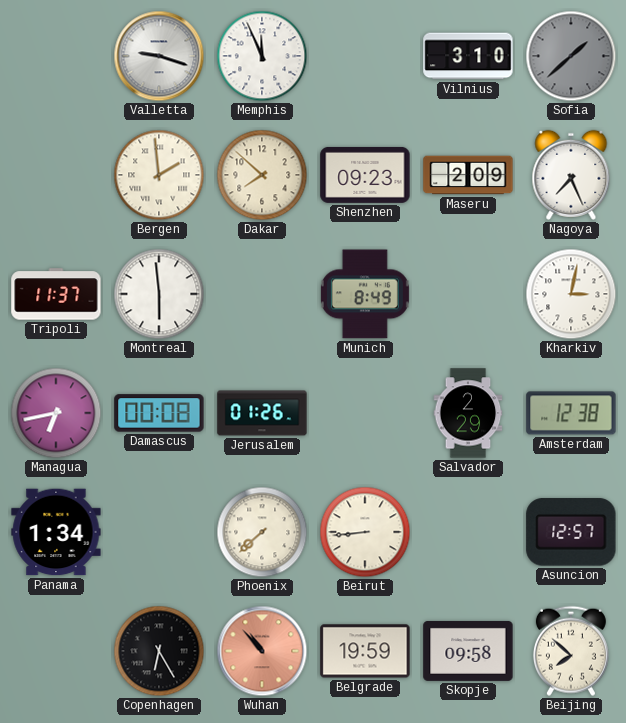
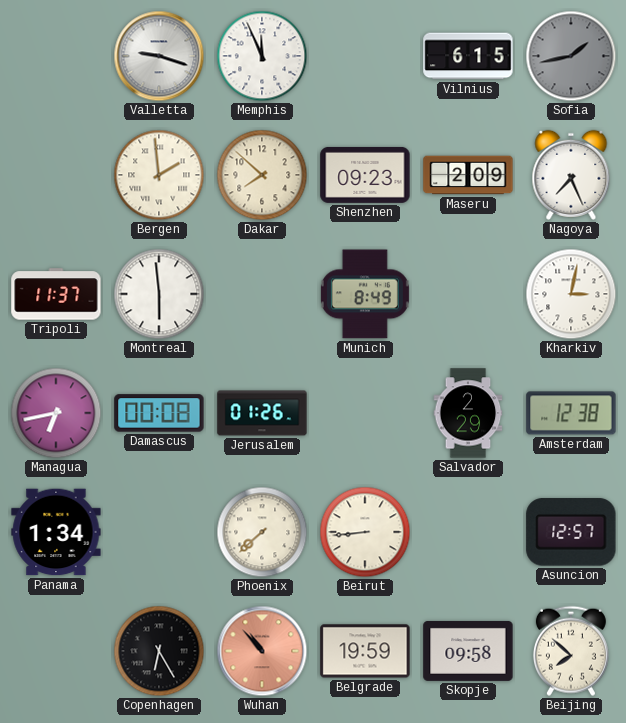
Vilnius: 3:10 -> 6:15
Sofia: 1:38 -> 1:43
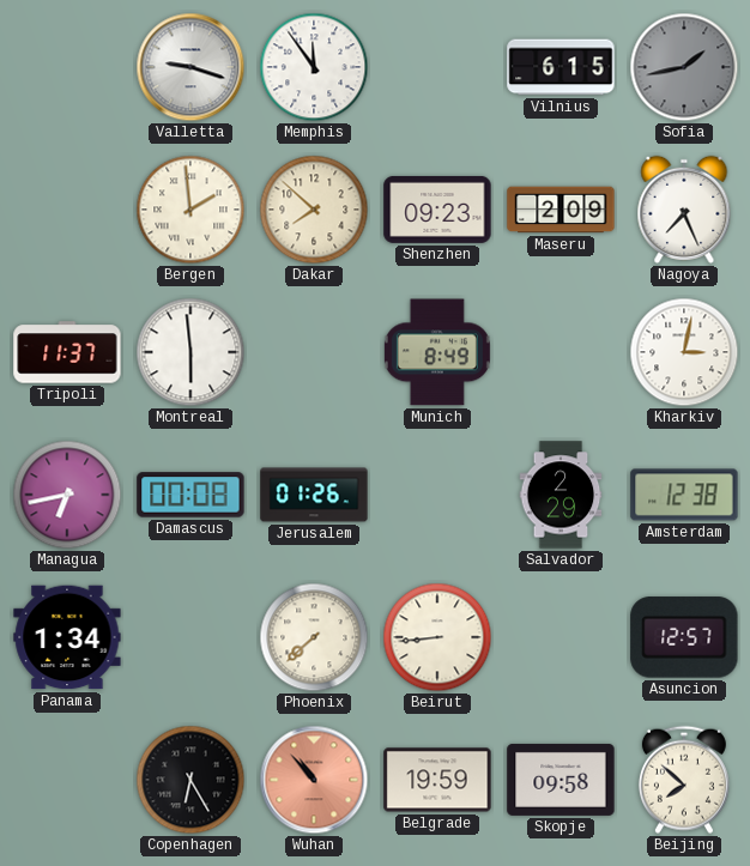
Memphis: 11:56 -> 11:54
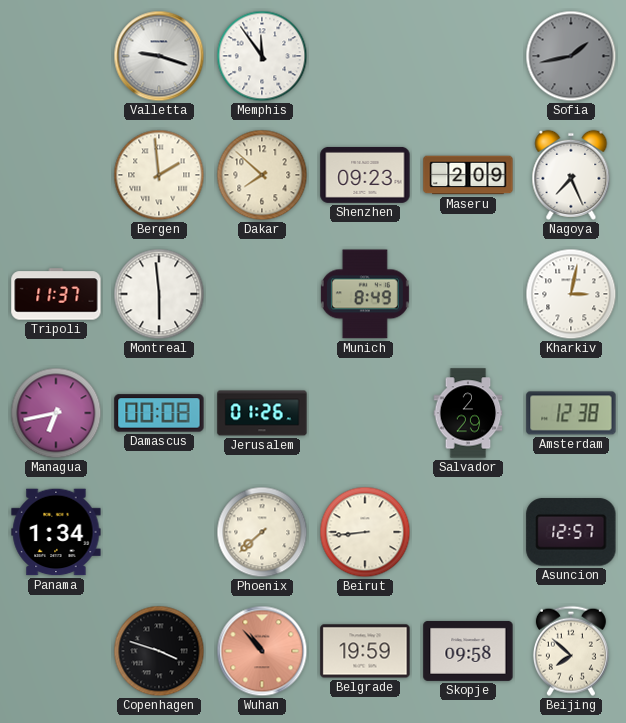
Vilnius: 6:15 -> none
Copenhagen: 6:25 -> 3:48
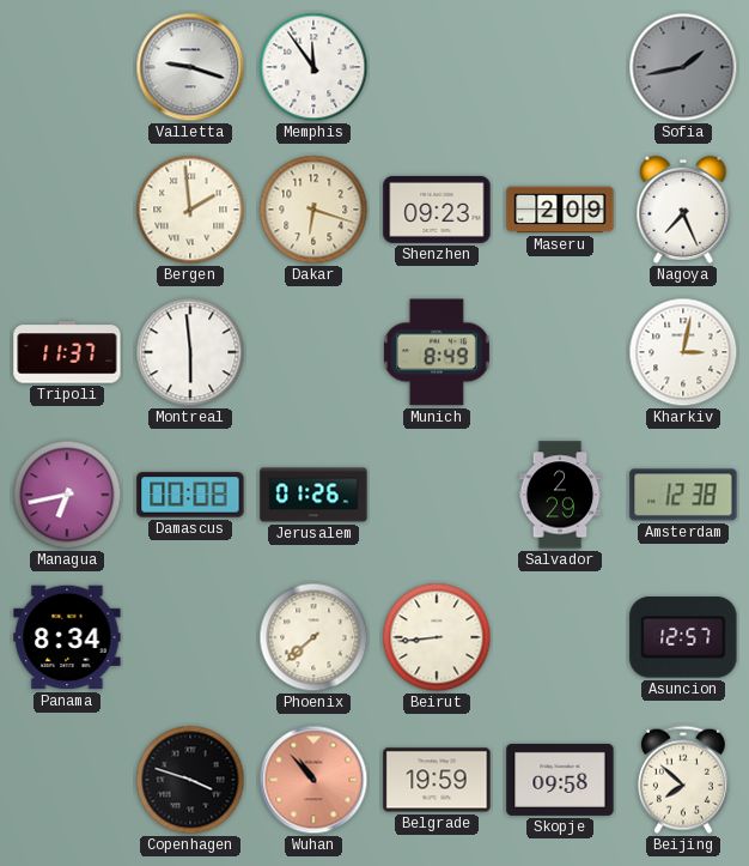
Dakar: 7:52 -> 6:18
Panama: 1:34 -> 8:34
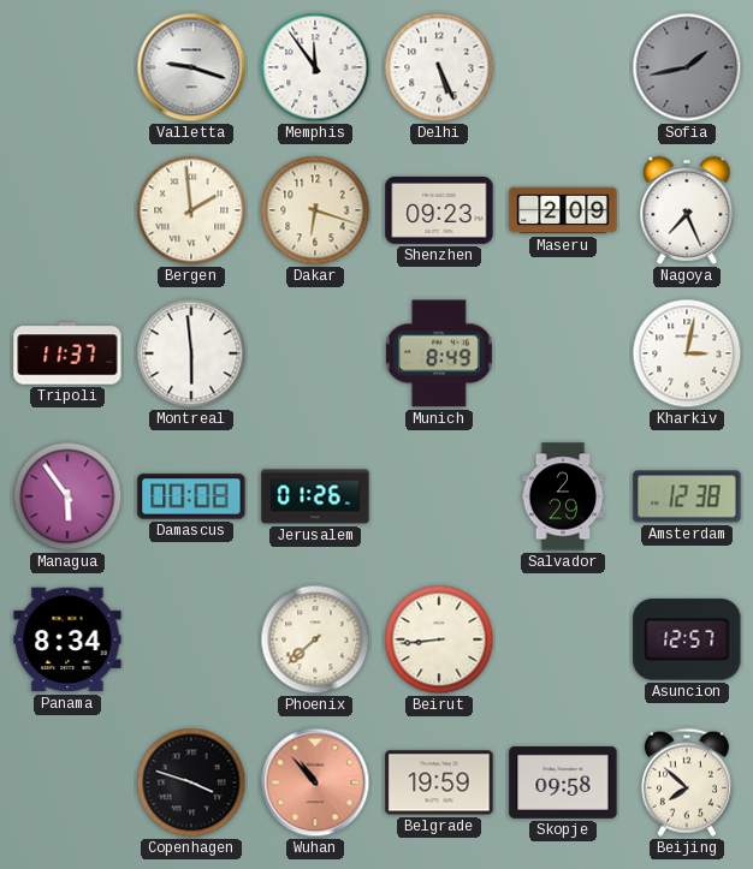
Delhi: none -> 5:26
Managua: 6:43 -> 5:54
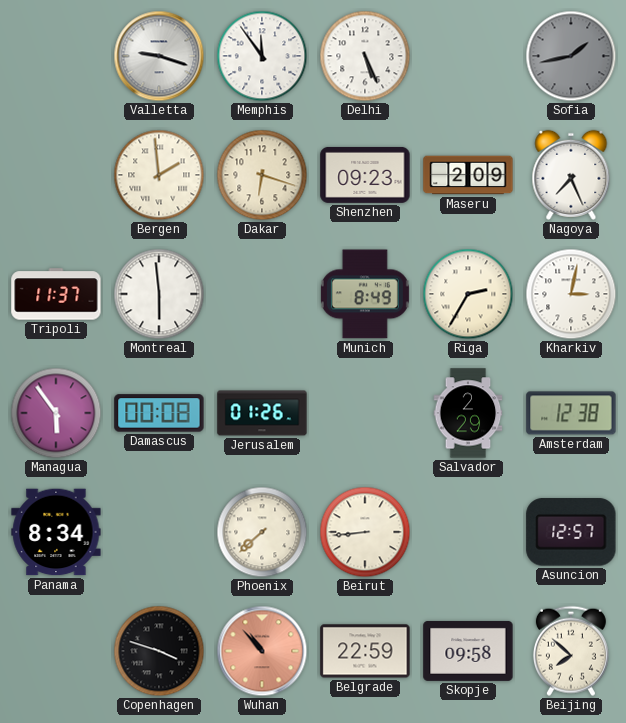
Riga: none -> 2:35
Belgrade: 19:59 -> 22:59
